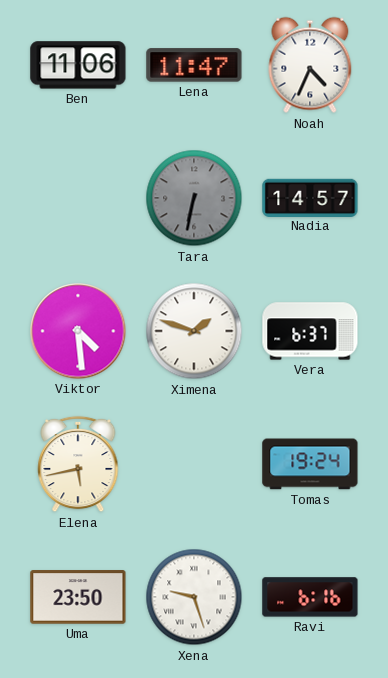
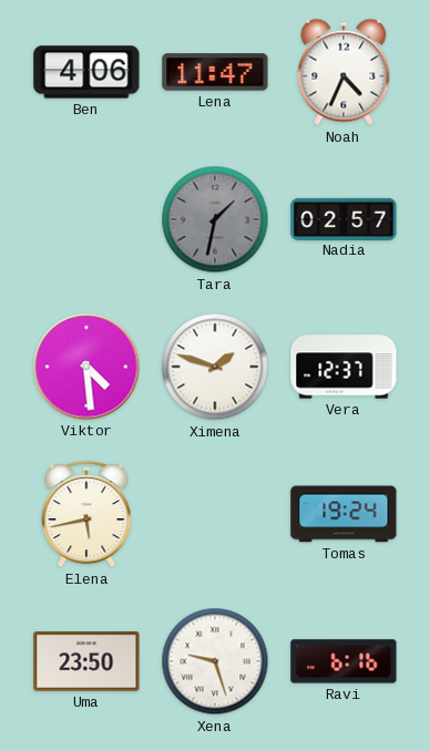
Ben: 11:06 -> 4:06
Tara: 6:32 -> 1:32
Nadia: 14:57 -> 02:57
Vera: 6:37 -> 12:37
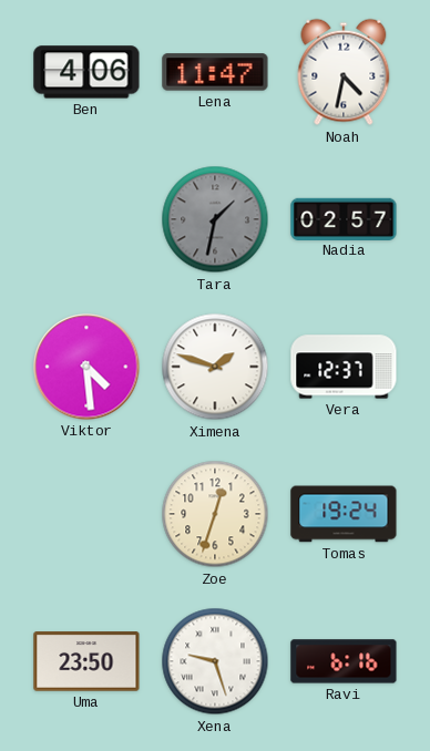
Noah: 4:34 -> 4:32
Elena: 5:43 -> none
Zoe: none -> 12:33
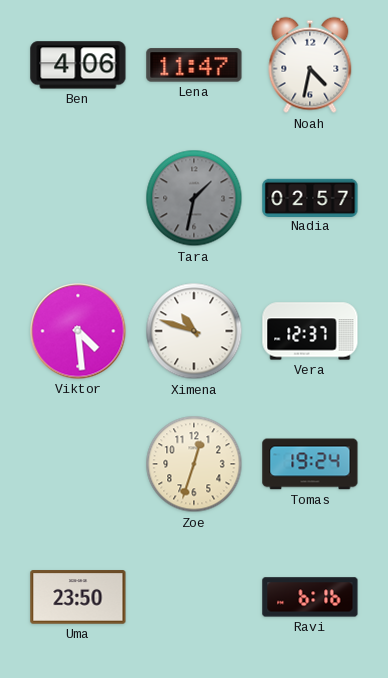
Ximena: 1:48 -> 10:48
Xena: 9:27 -> none
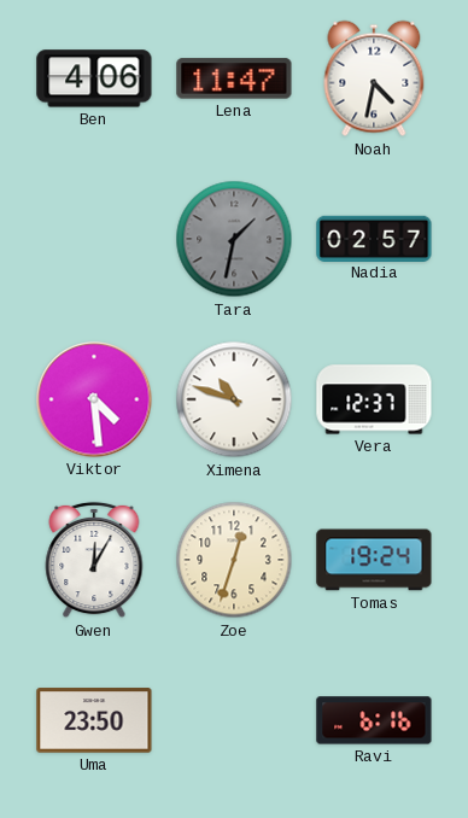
Gwen: none -> 12:05
